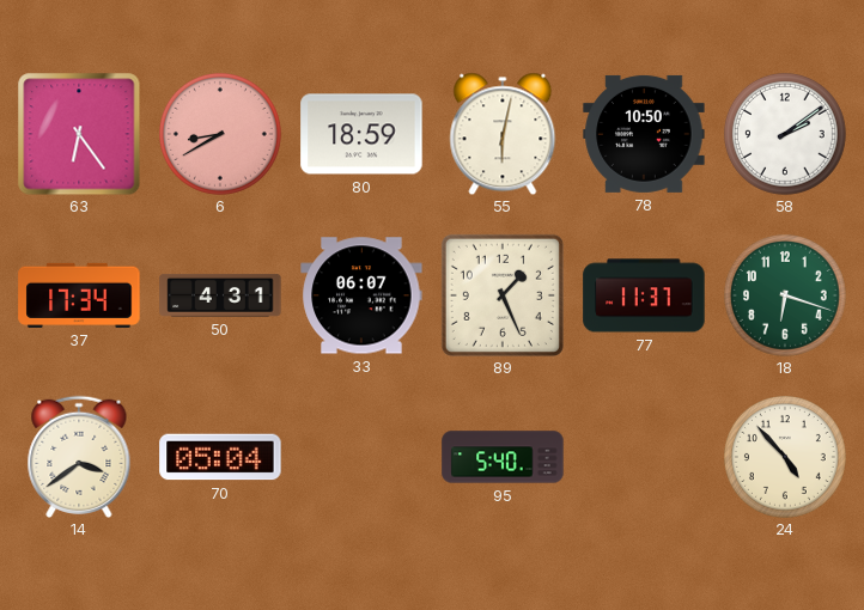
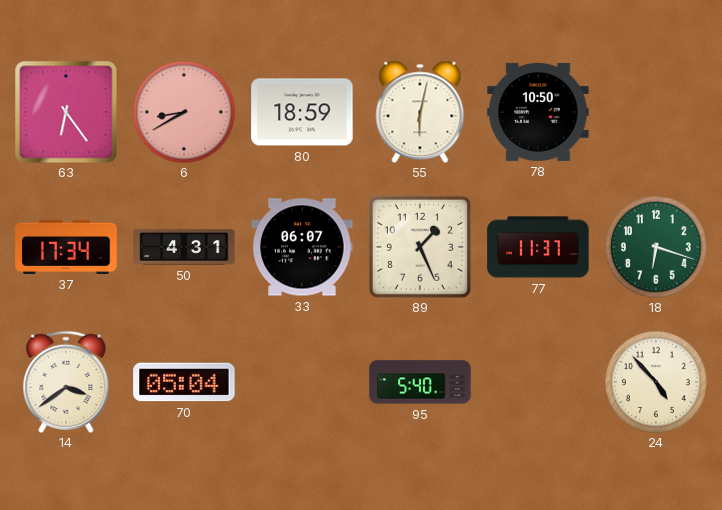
58: 2:09 -> none
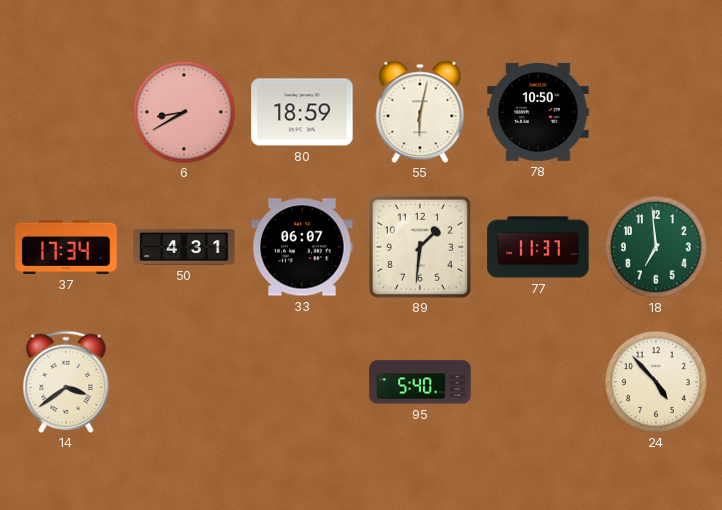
63: 6:24 -> none
89: 1:26 -> 1:31
18: 6:18 -> 6:59
70: 05:04 -> none
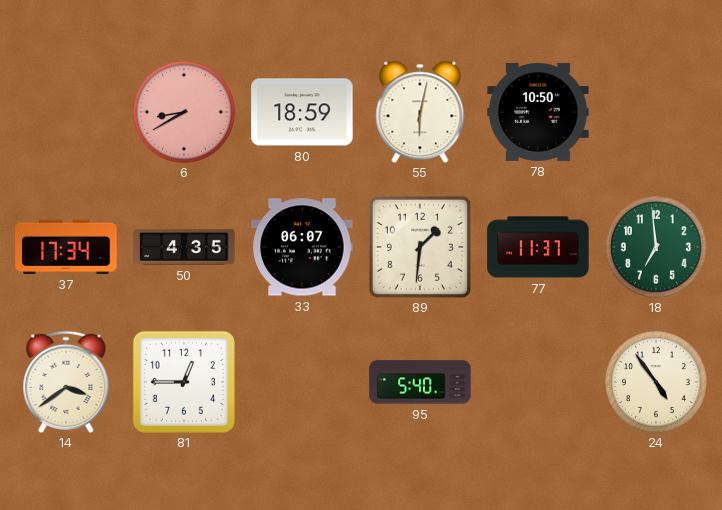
50: 4:31 -> 4:35
81: none -> 12:45
24: 4:53 -> 4:54
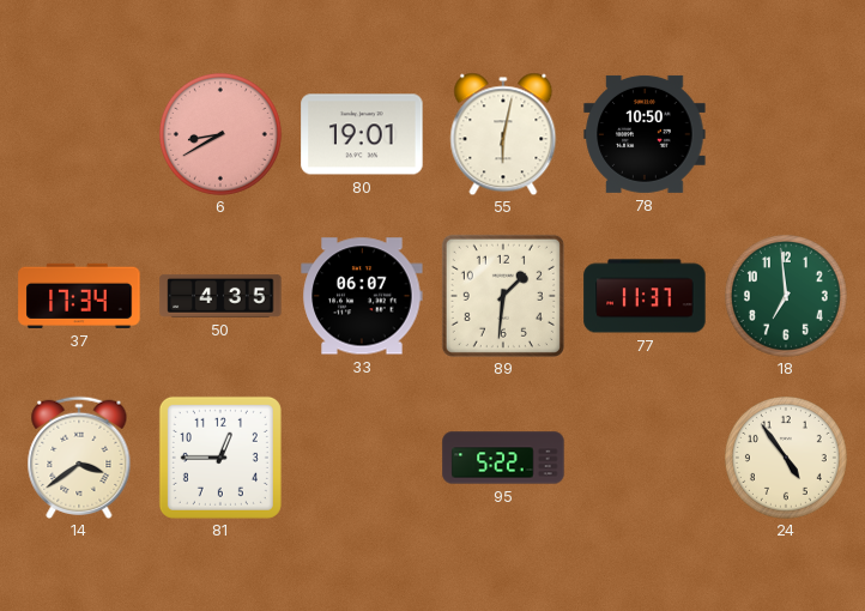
80: 18:59 -> 19:01
95: 5:40 -> 5:22
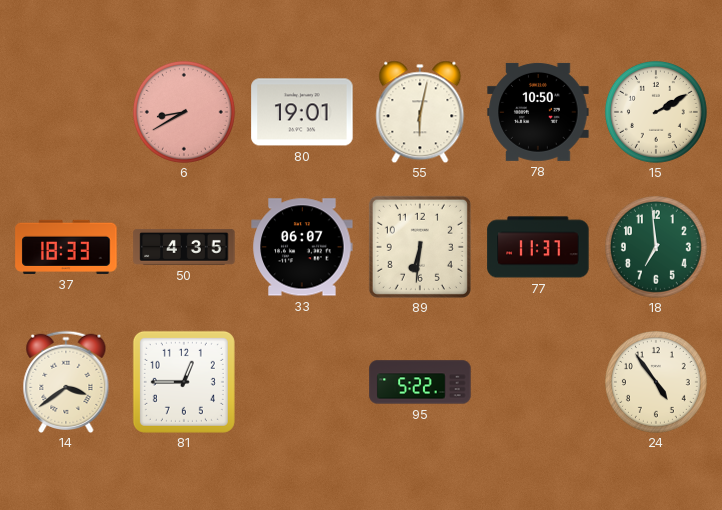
15: none -> 2:10
37: 17:34 -> 18:33
89: 1:31 -> 6:31
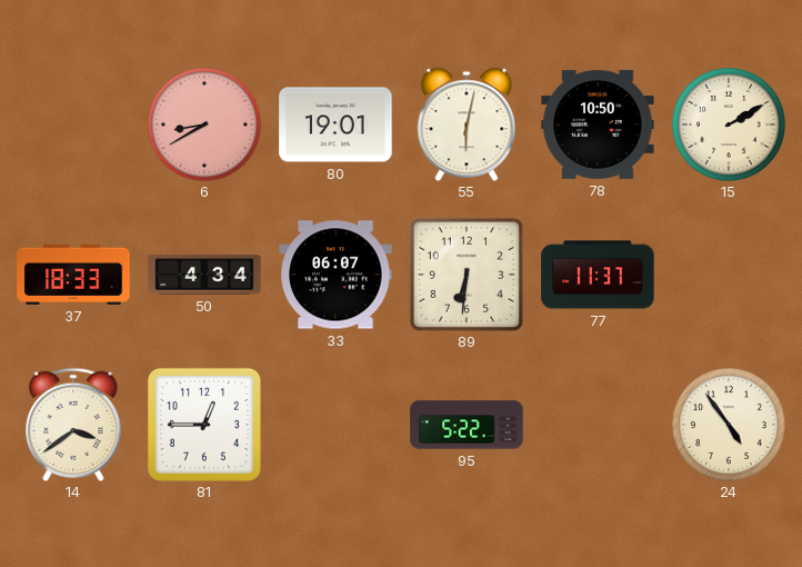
50: 4:35 -> 4:34
18: 6:59 -> none
